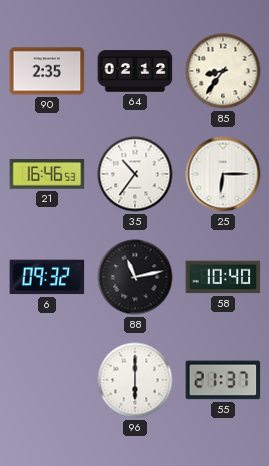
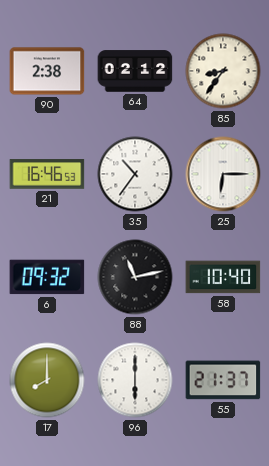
90: 2:35 -> 2:38
17: none -> 8:00
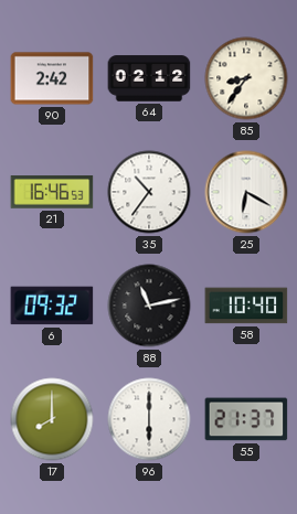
90: 2:38 -> 2:42
25: 6:15 -> 6:20
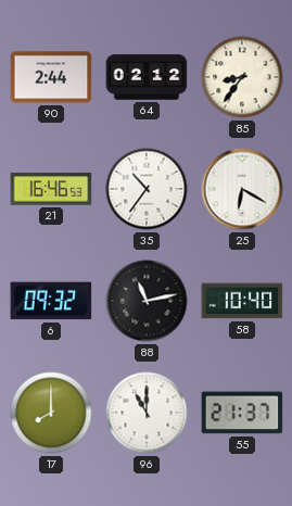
90: 2:42 -> 2:44
96: 6:00 -> 11:00
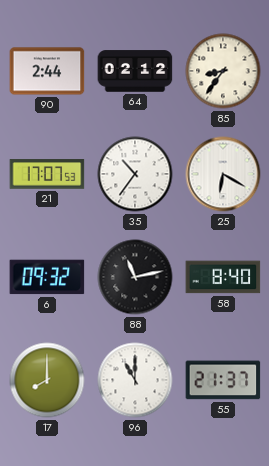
21: 16:46 -> 17:07
58: 10:40 -> 8:40
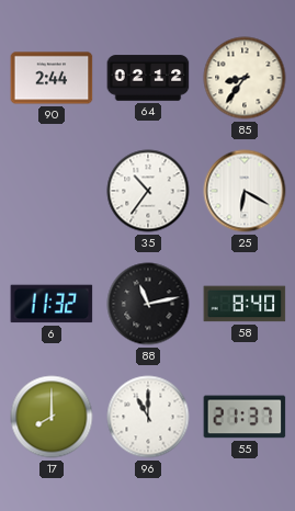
21: 17:07 -> none
6: 09:32 -> 11:32
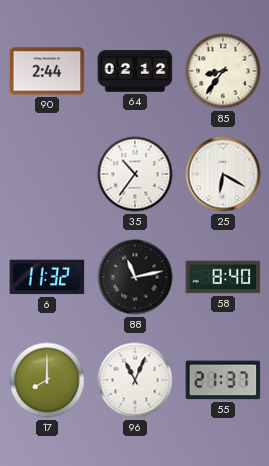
96: 11:00 -> 11:04
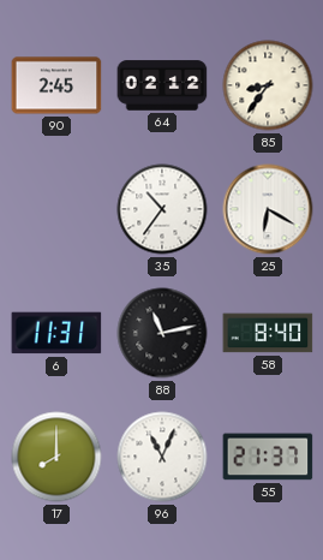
90: 2:44 -> 2:45
6: 11:32 -> 11:31
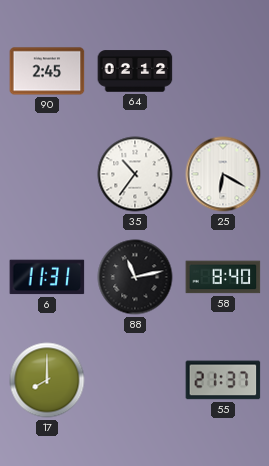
85: 8:36 -> none
96: 11:04 -> none
